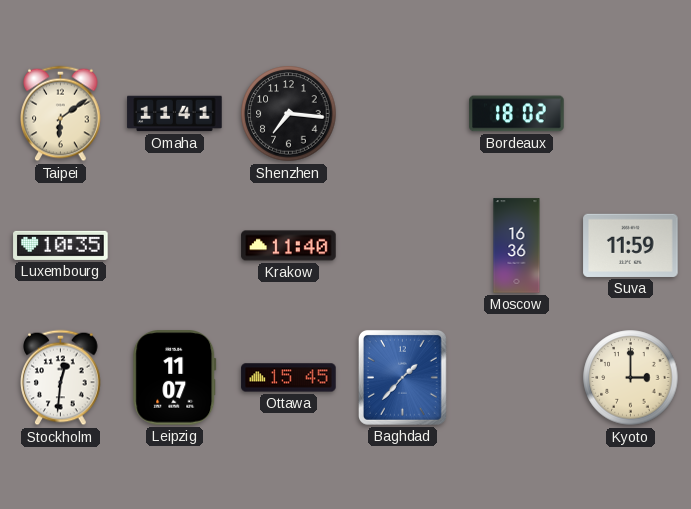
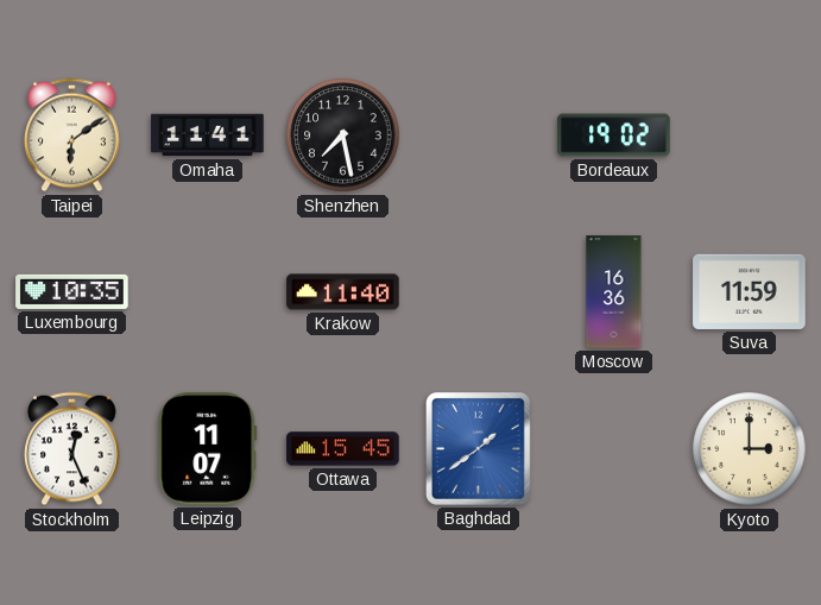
Shenzhen: 7:16 -> 7:28
Bordeaux: 18:02 -> 19:02
Stockholm: 12:31 -> 12:26
Baghdad: 1:37 -> 1:39
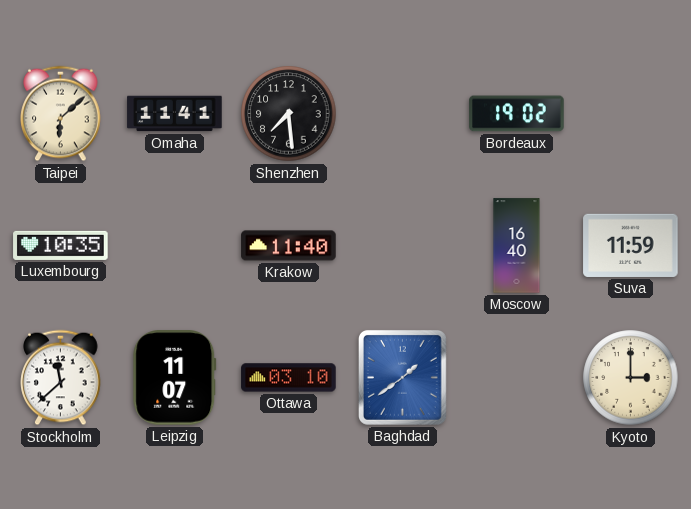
Taipei: 6:09 -> 6:08
Shenzhen: 7:28 -> 7:29
Moscow: 16:36 -> 16:40
Stockholm: 12:26 -> 11:38
Ottawa: 15:45 -> 03:10
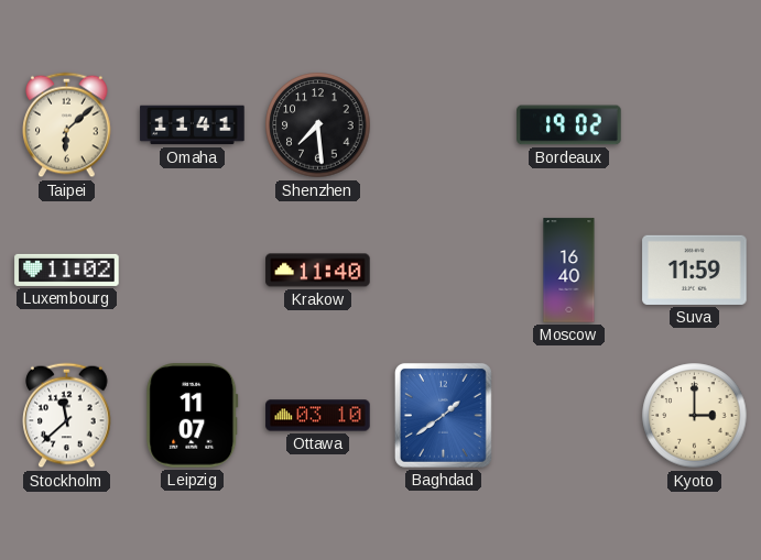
Luxembourg: 10:35 -> 11:02
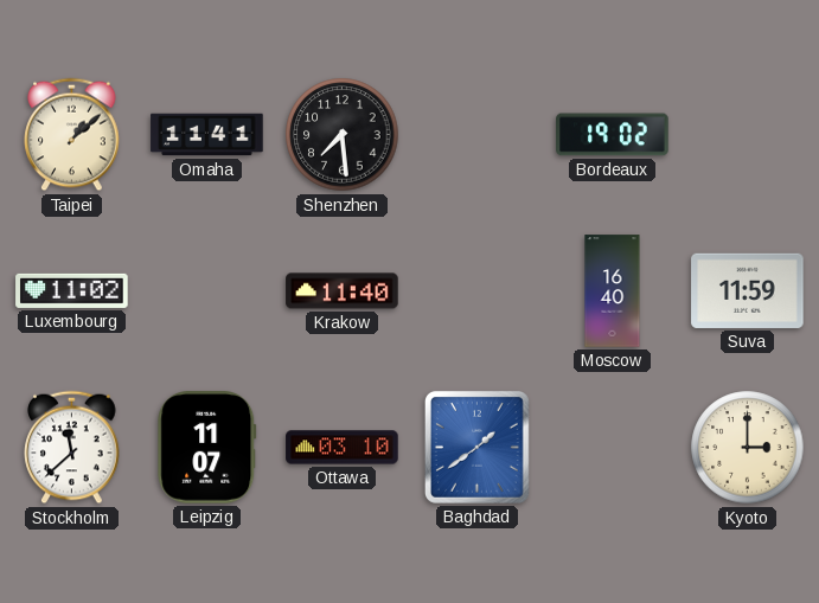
Taipei: 6:08 -> 1:08
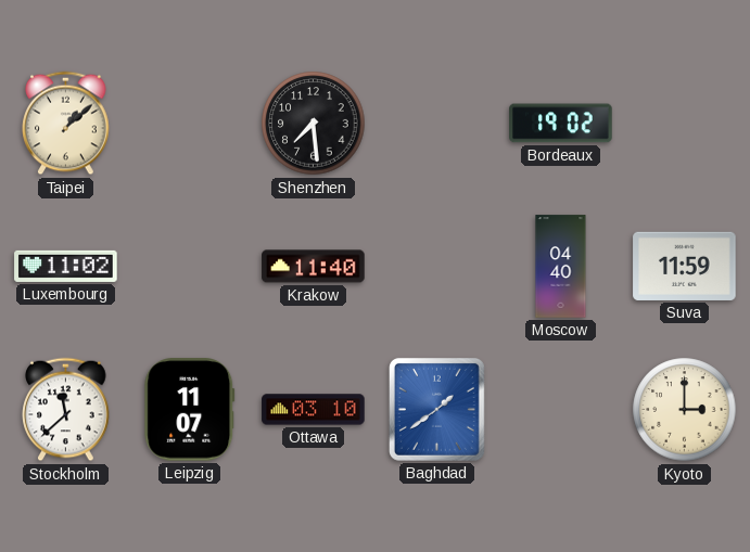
Omaha: 11:41 -> none
Moscow: 16:40 -> 04:40
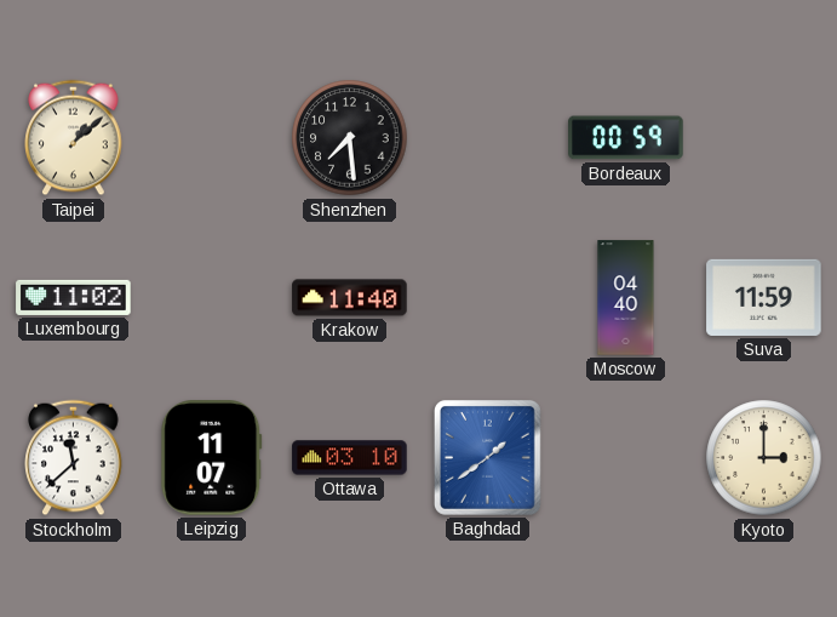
Bordeaux: 19:02 -> 00:59
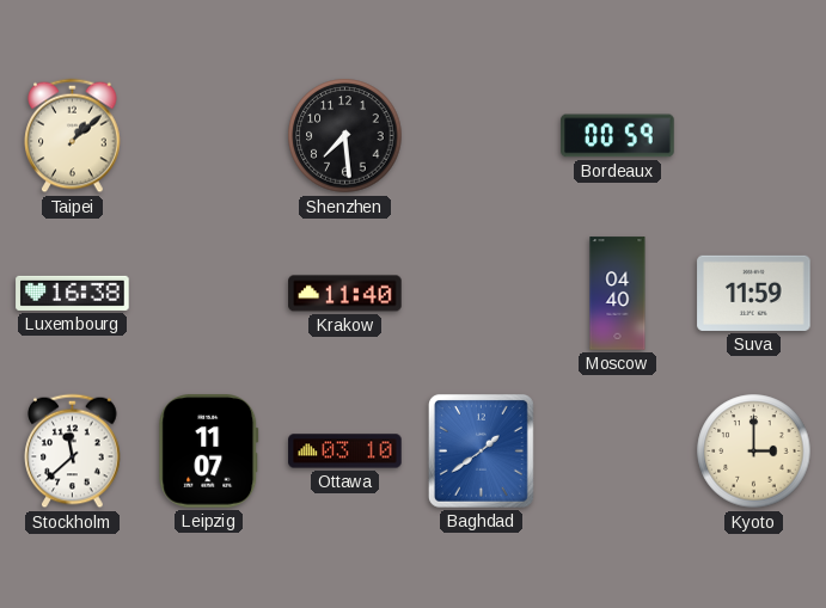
Luxembourg: 11:02 -> 16:38
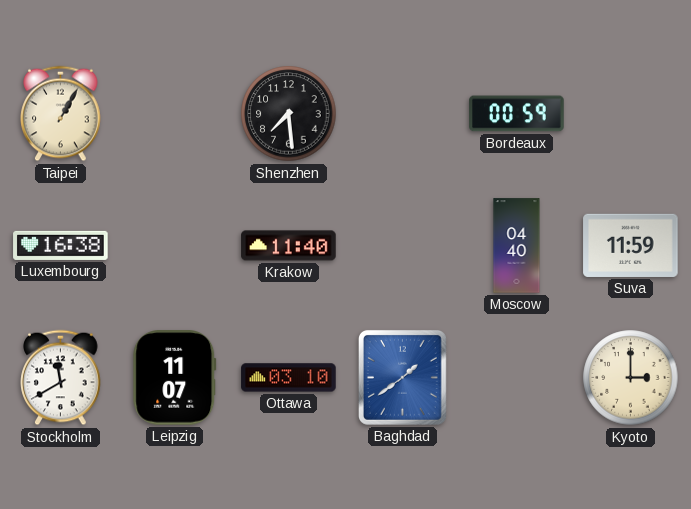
Taipei: 1:08 -> 1:05
Stockholm: 11:38 -> 11:40
